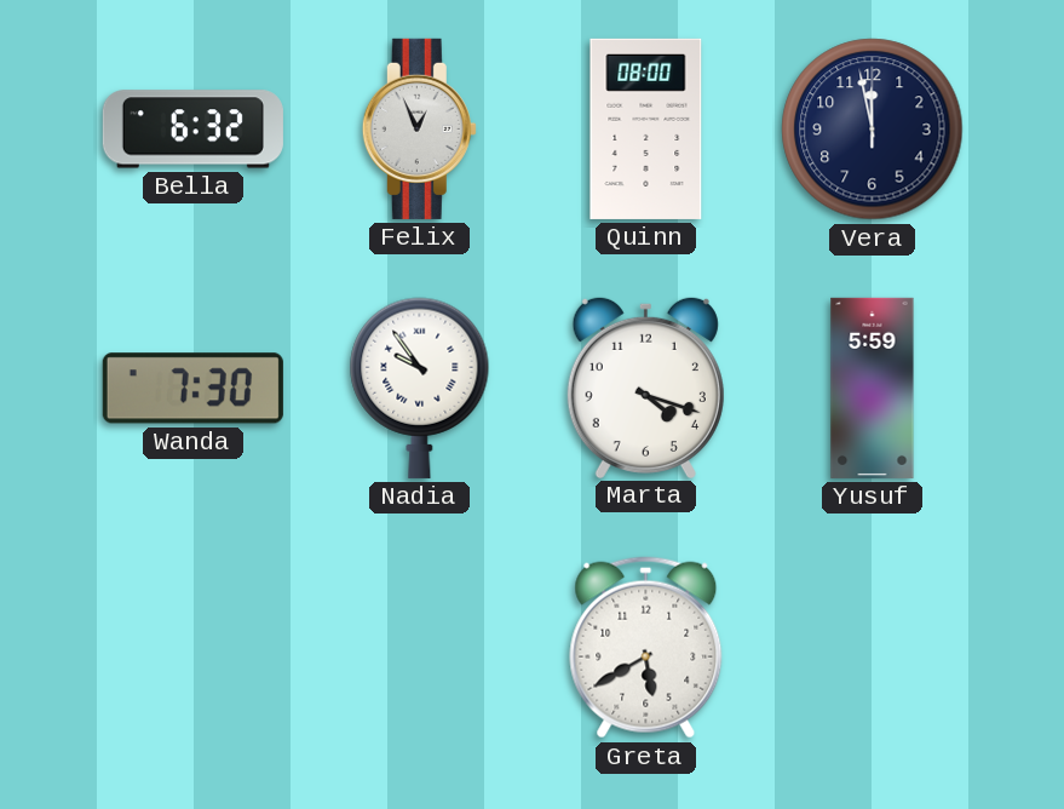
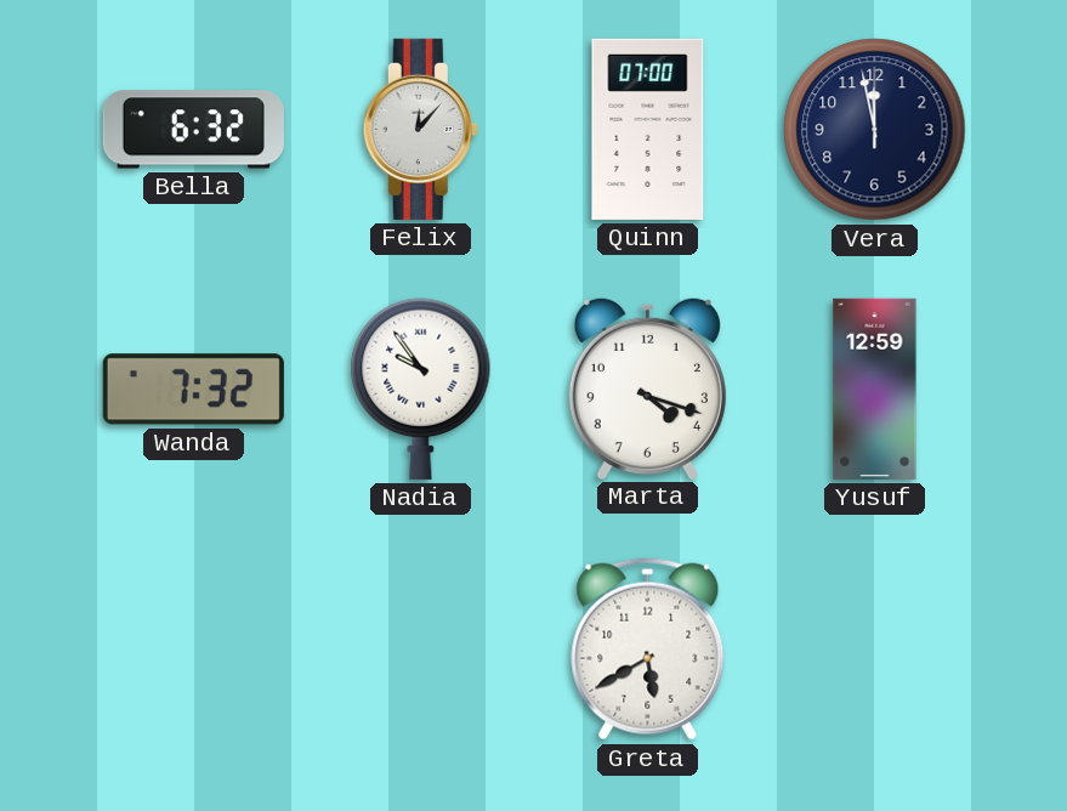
Felix: 12:56 -> 12:07
Quinn: 08:00 -> 07:00
Wanda: 7:30 -> 7:32
Yusuf: 5:59 -> 12:59
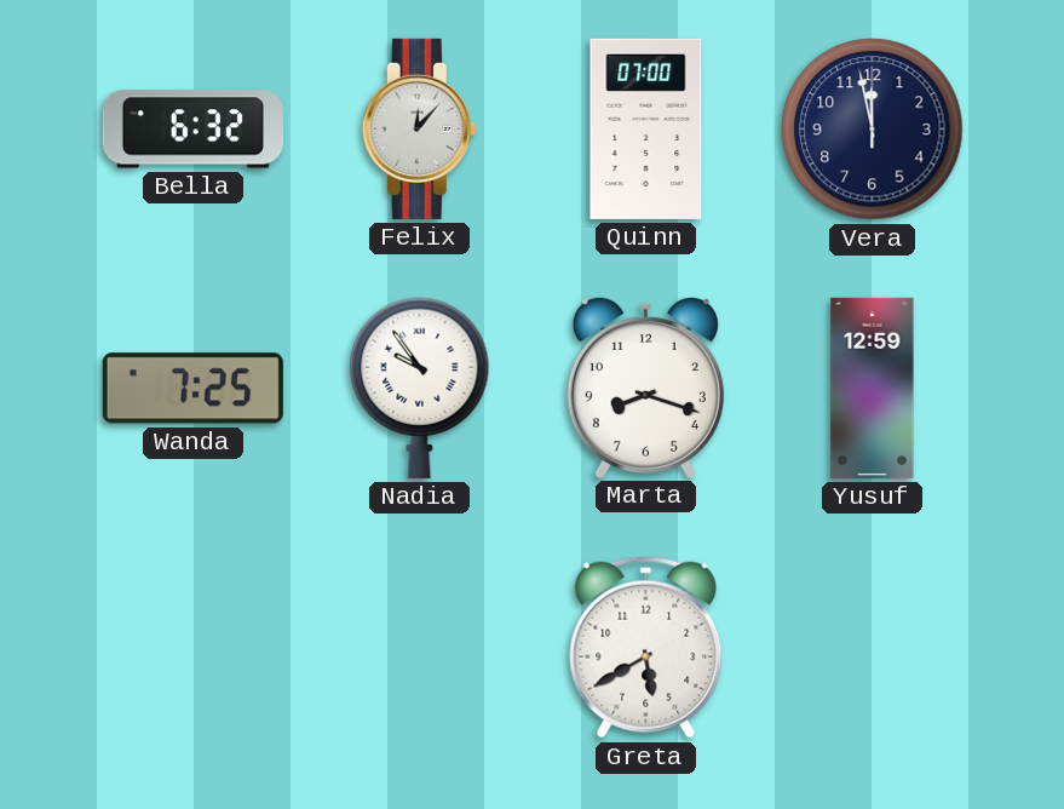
Wanda: 7:32 -> 7:25
Marta: 4:18 -> 8:18
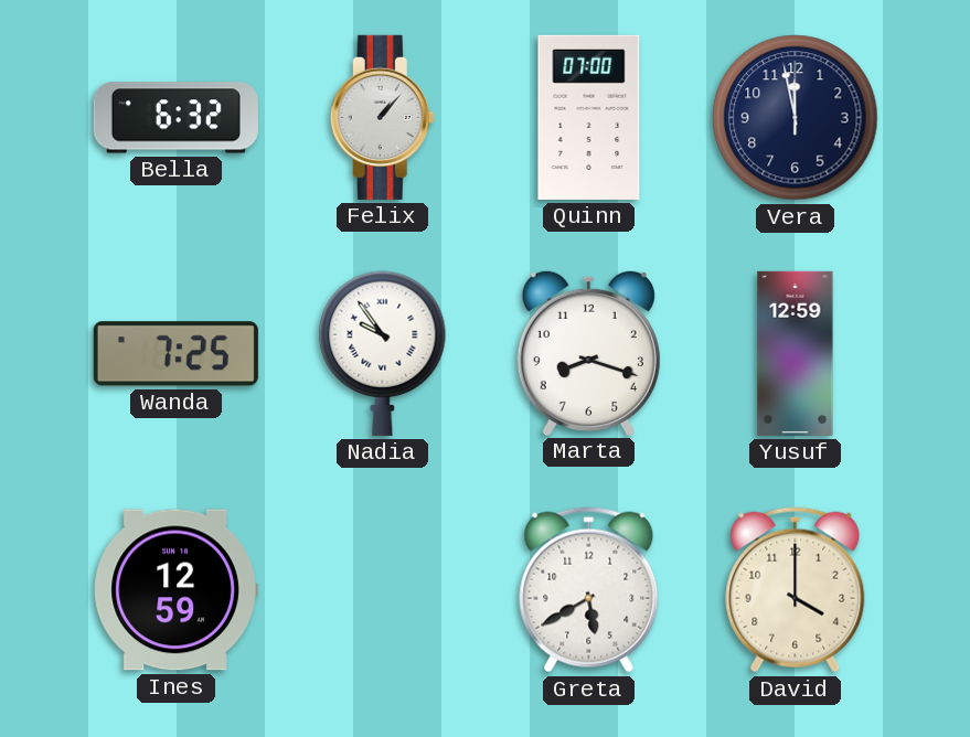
Felix: 12:07 -> 1:07
Ines: none -> 12:59
David: none -> 4:00
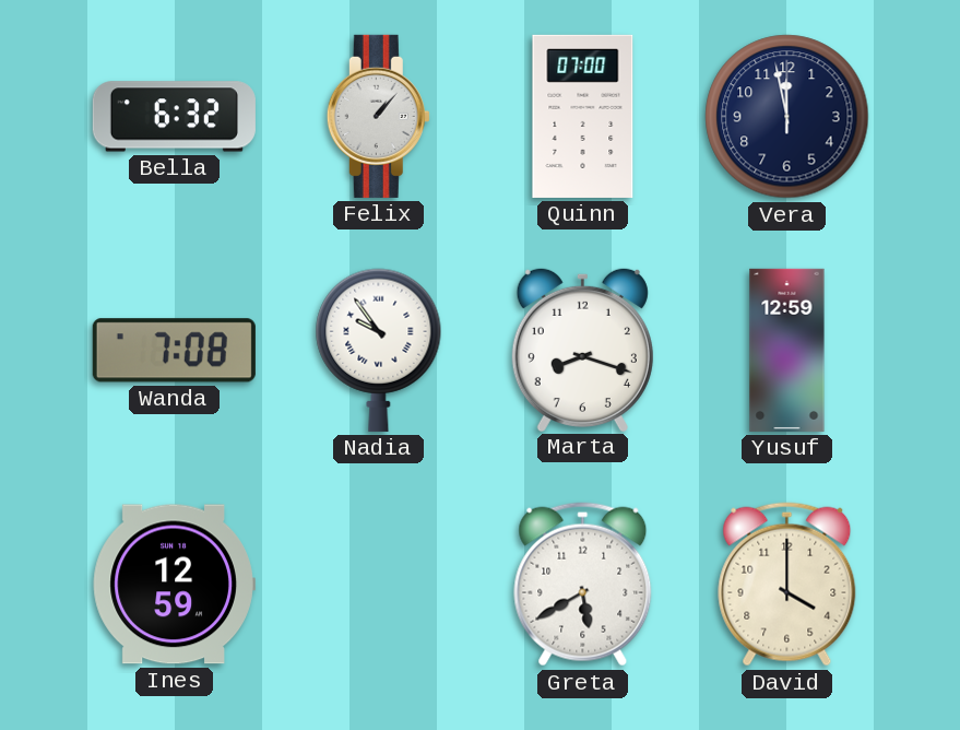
Wanda: 7:25 -> 7:08
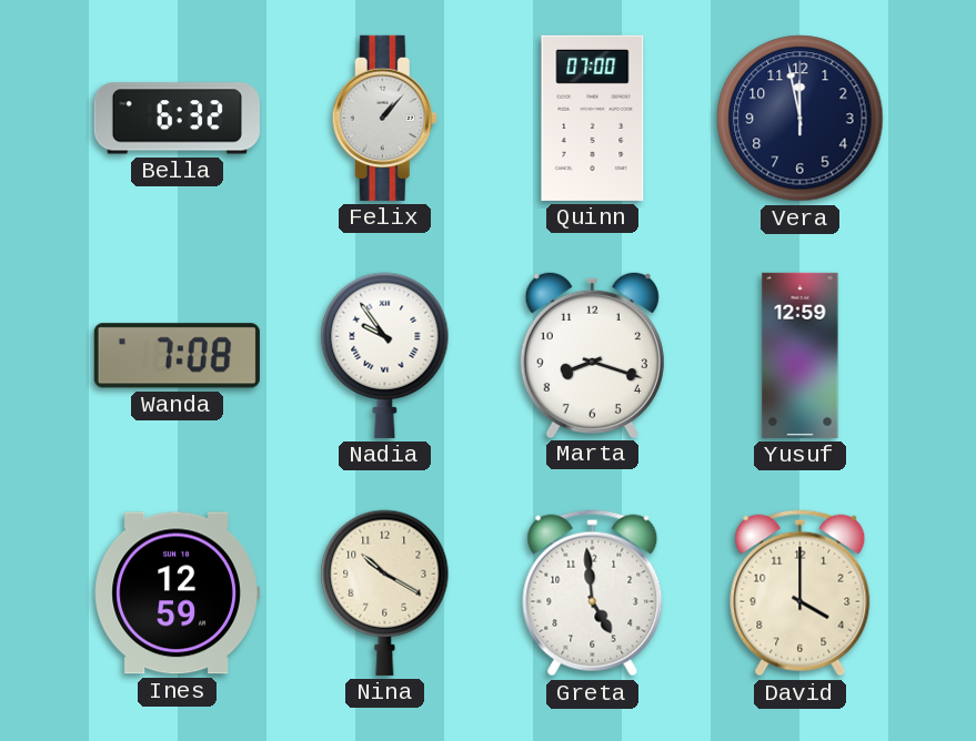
Nina: none -> 10:20
Greta: 5:40 -> 4:59
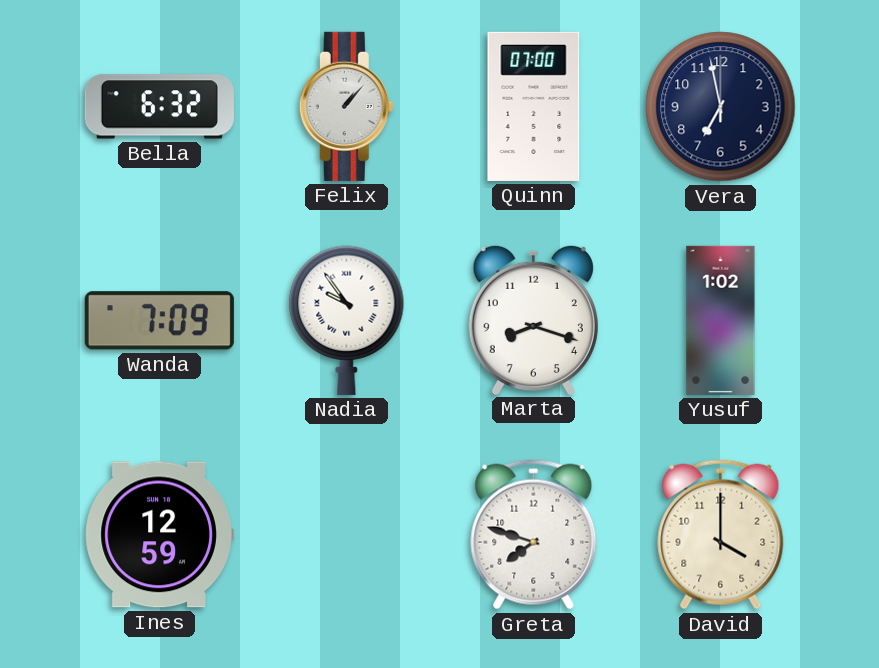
Vera: 11:58 -> 6:58
Wanda: 7:08 -> 7:09
Yusuf: 12:59 -> 1:02
Nina: 10:20 -> none
Greta: 4:59 -> 7:48
